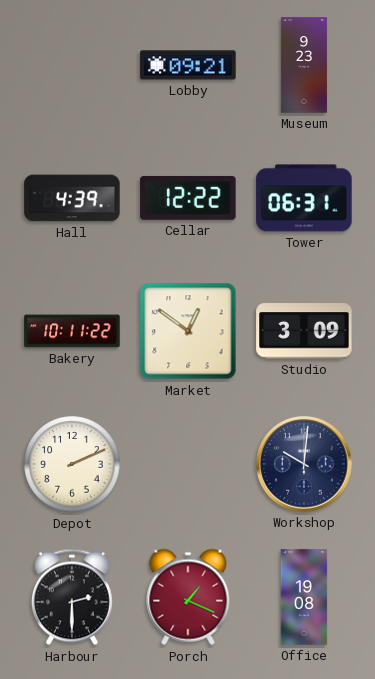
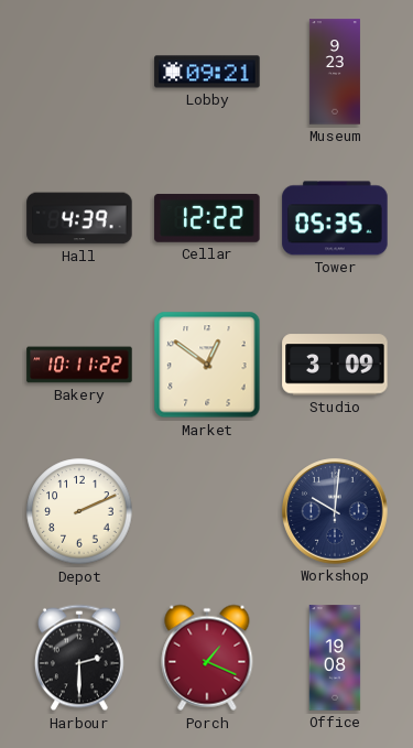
Tower: 06:31 -> 05:35
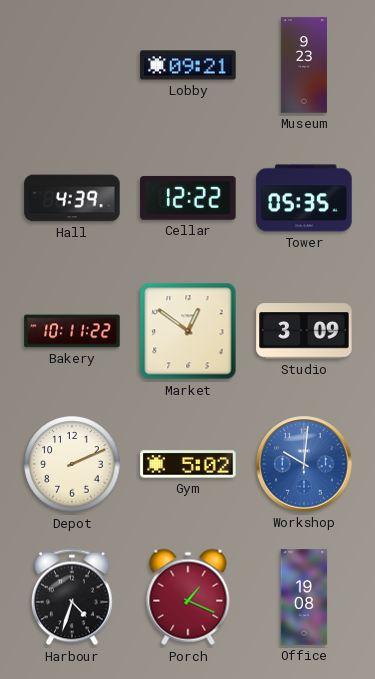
Gym: none -> 5:02
Workshop dial: navy -> blue
Harbour: 2:30 -> 4:33
